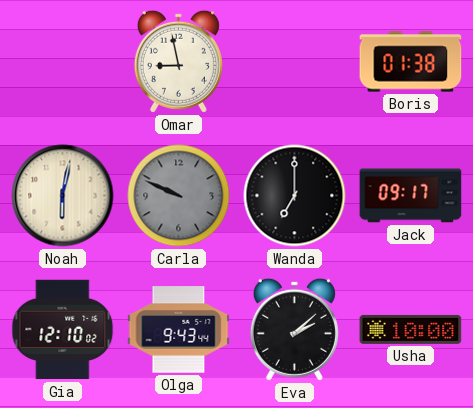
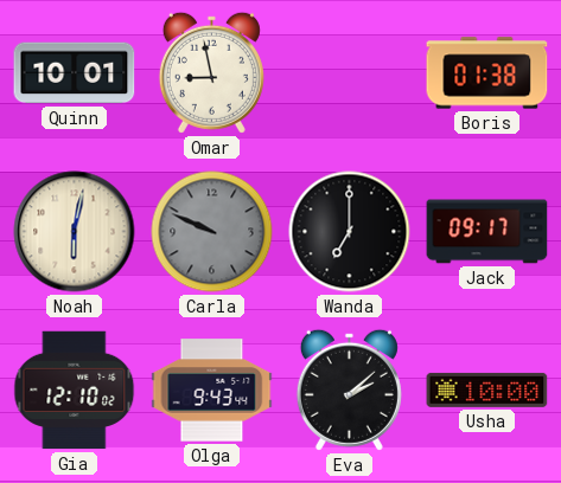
Quinn: none -> 10:01
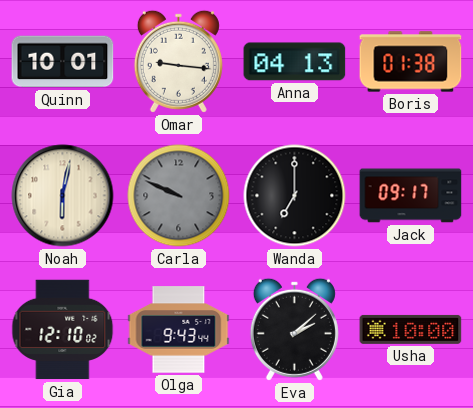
Omar: 8:58 -> 9:16
Anna: none -> 04:13
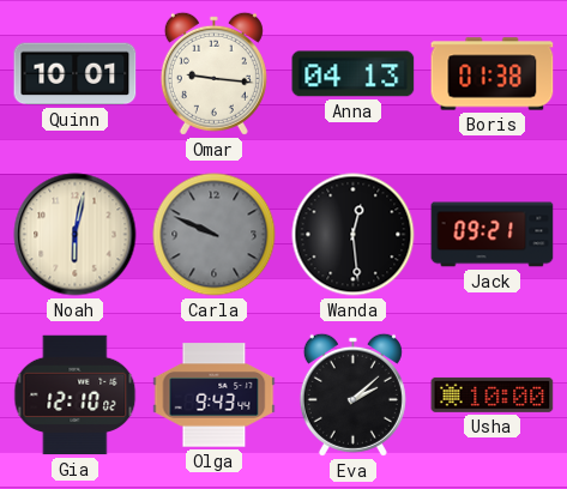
Wanda: 7:00 -> 12:29
Jack: 09:17 -> 09:21
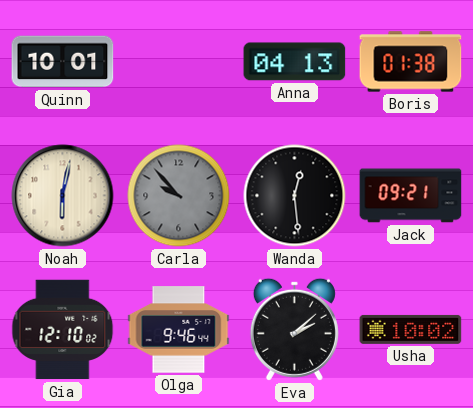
Omar: 9:16 -> none
Carla: 9:49 -> 9:53
Olga: 9:43 -> 9:46
Usha: 10:00 -> 10:02
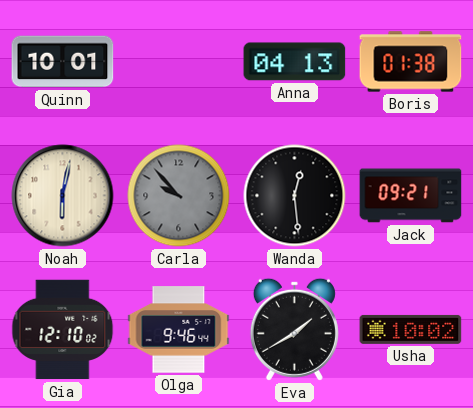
Eva: 2:08 -> 1:40
